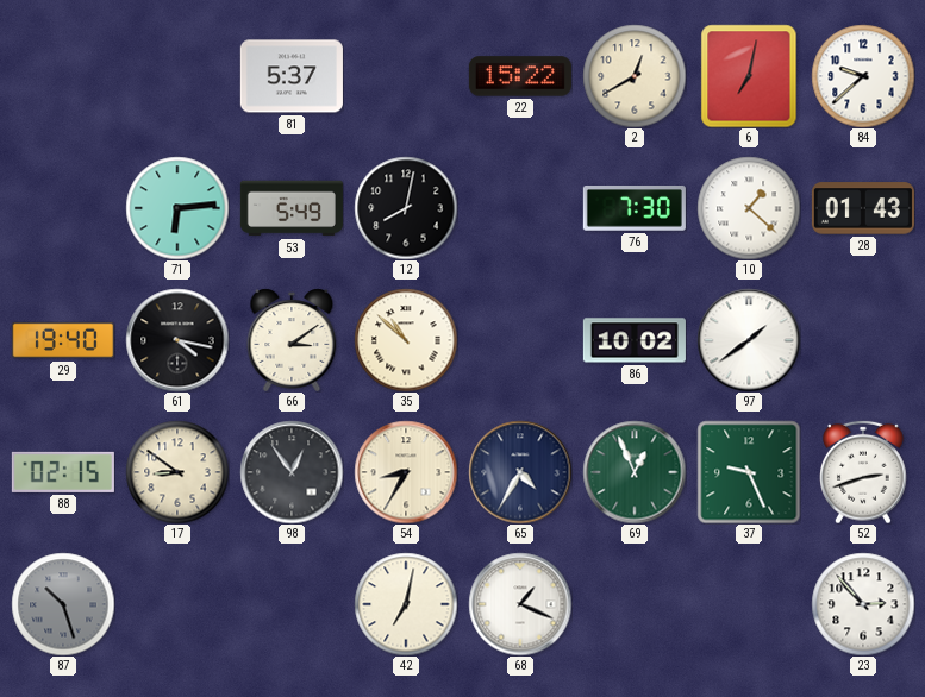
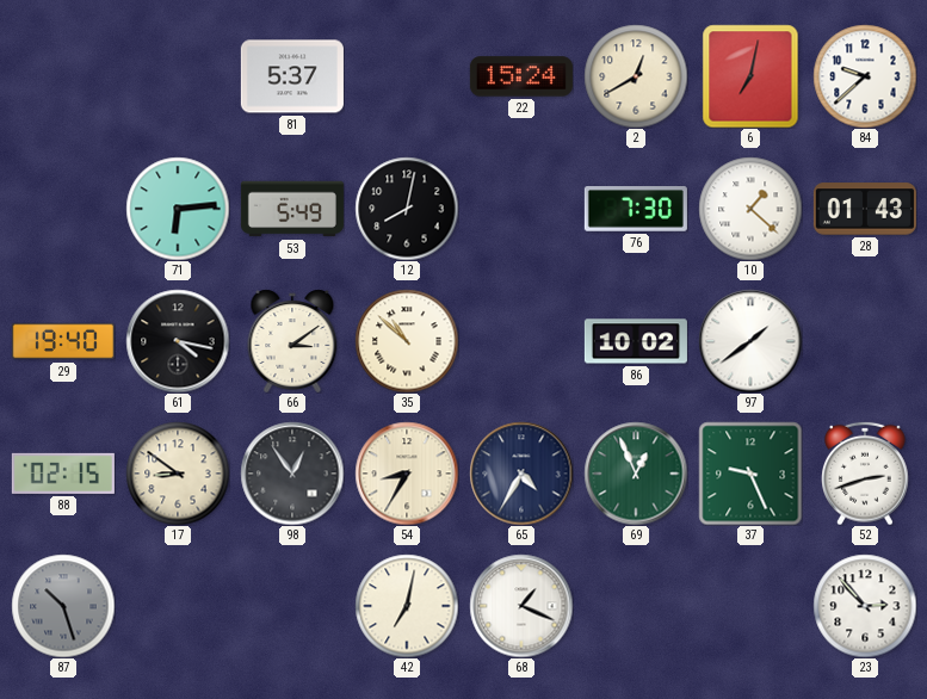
22: 15:22 -> 15:24
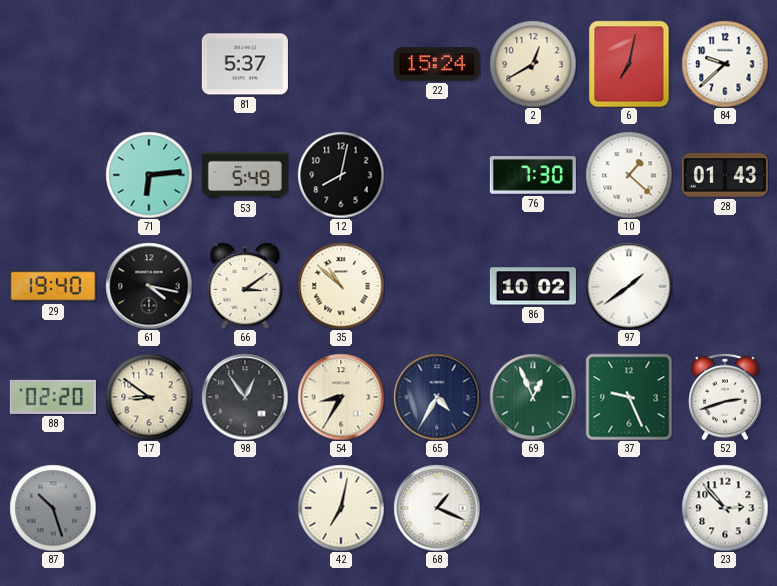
88: 02:15 -> 02:20
